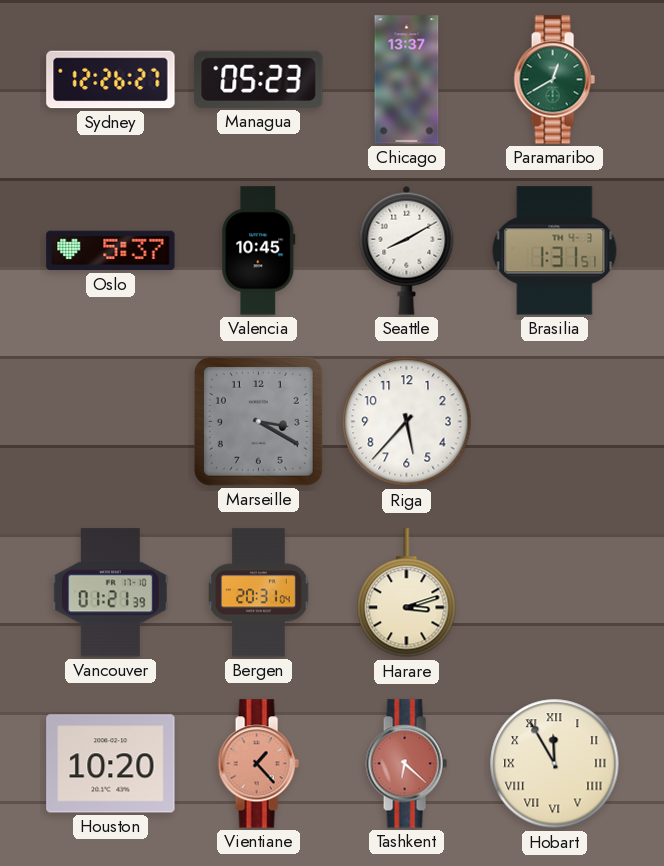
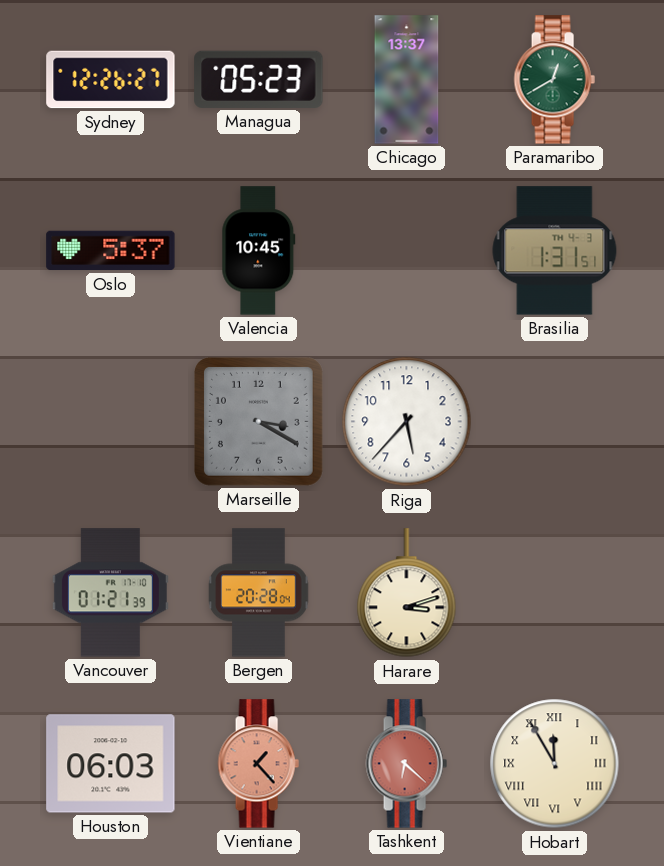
Seattle: 8:10 -> none
Bergen: 20:31 -> 20:28
Houston: 10:20 -> 06:03
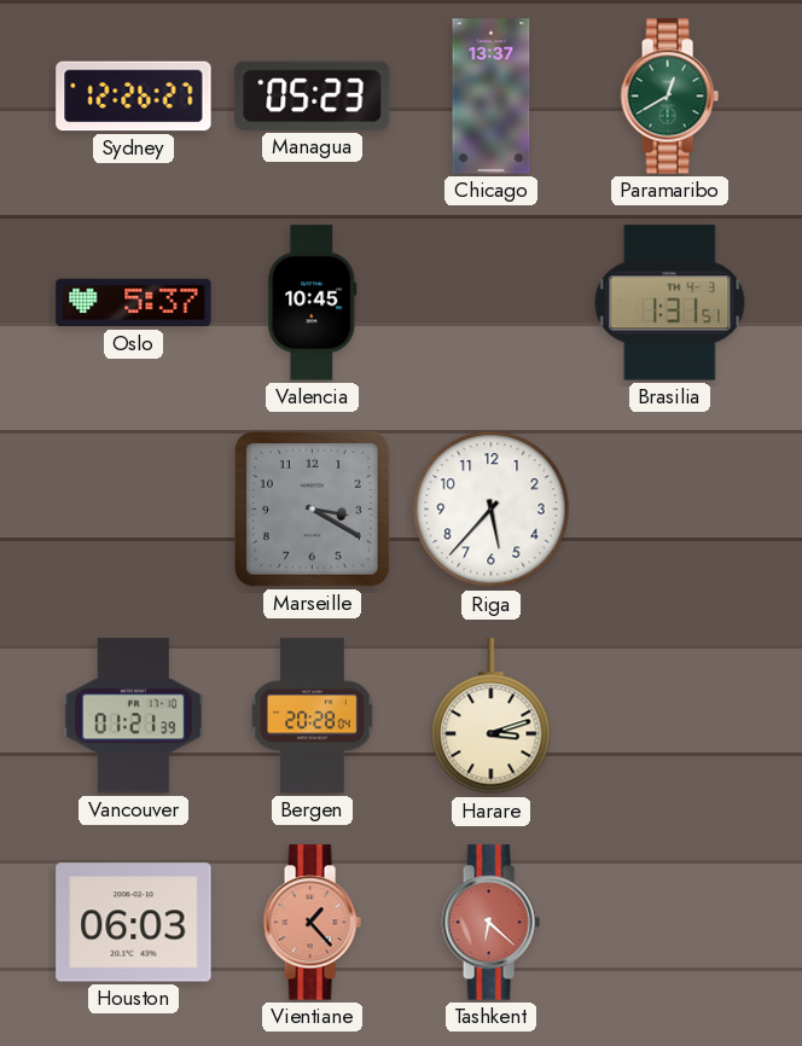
Hobart: 11:55 -> none
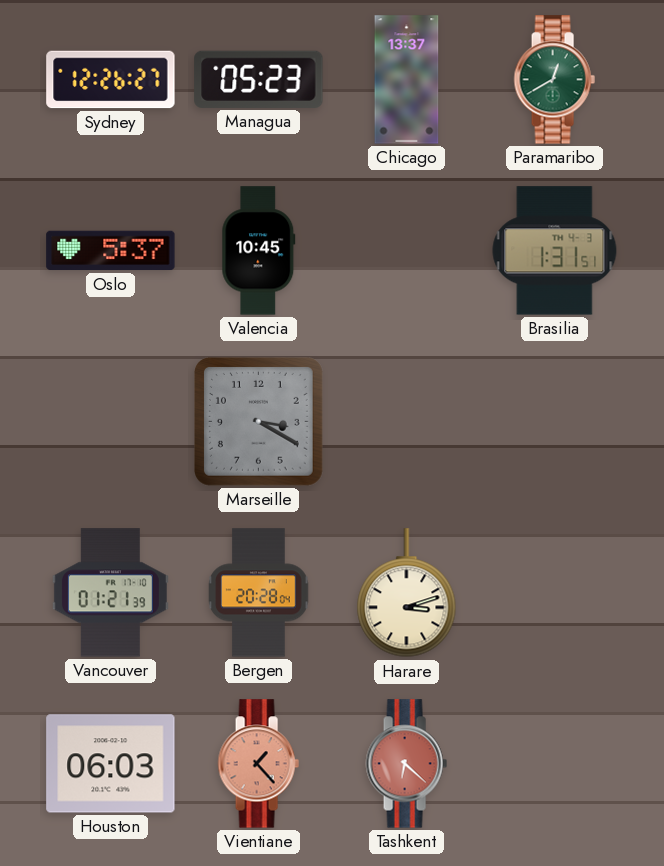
Riga: 5:37 -> none
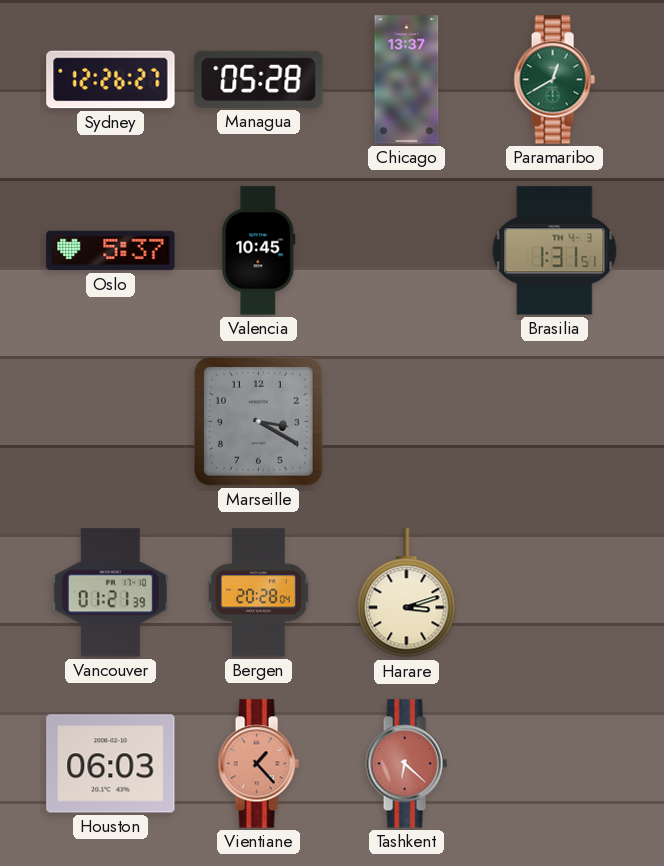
Managua: 05:23 -> 05:28
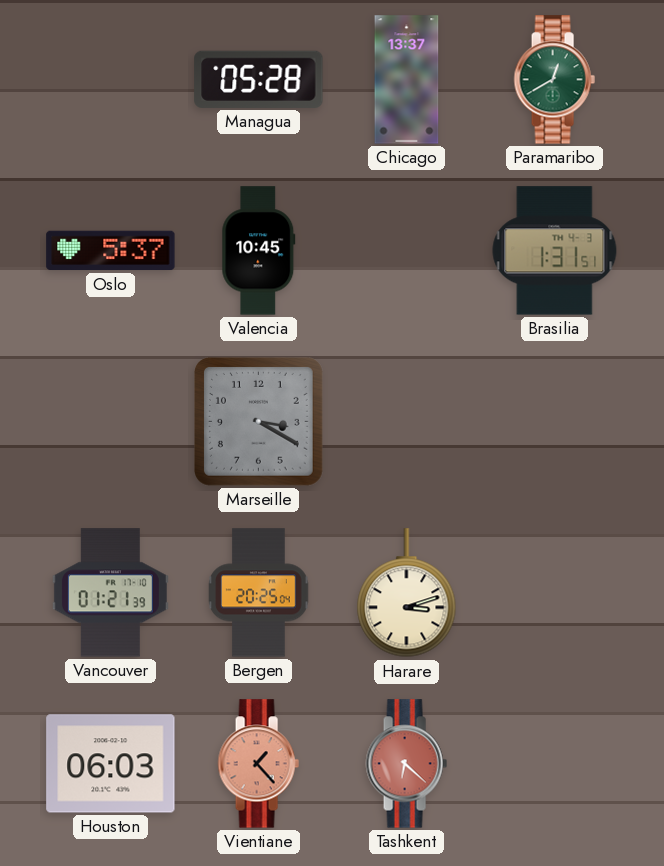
Sydney: 12:26 -> none
Bergen: 20:28 -> 20:25
